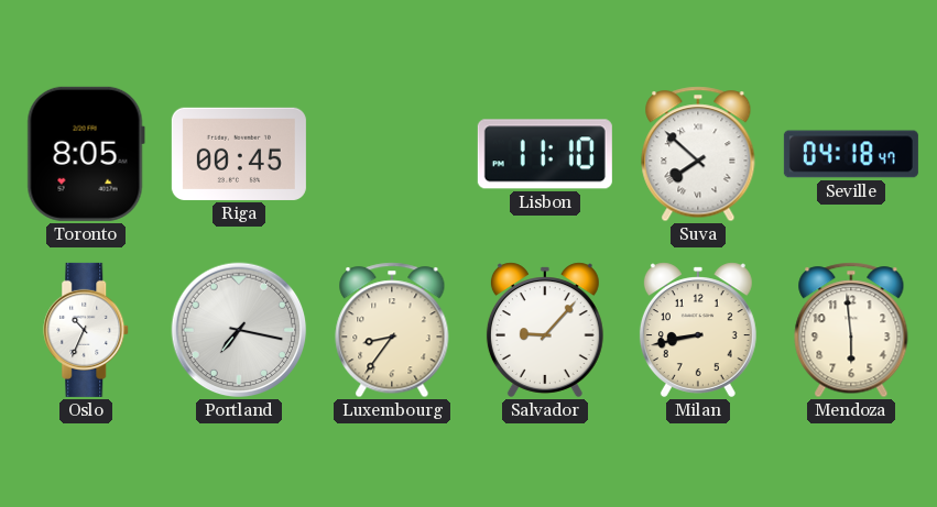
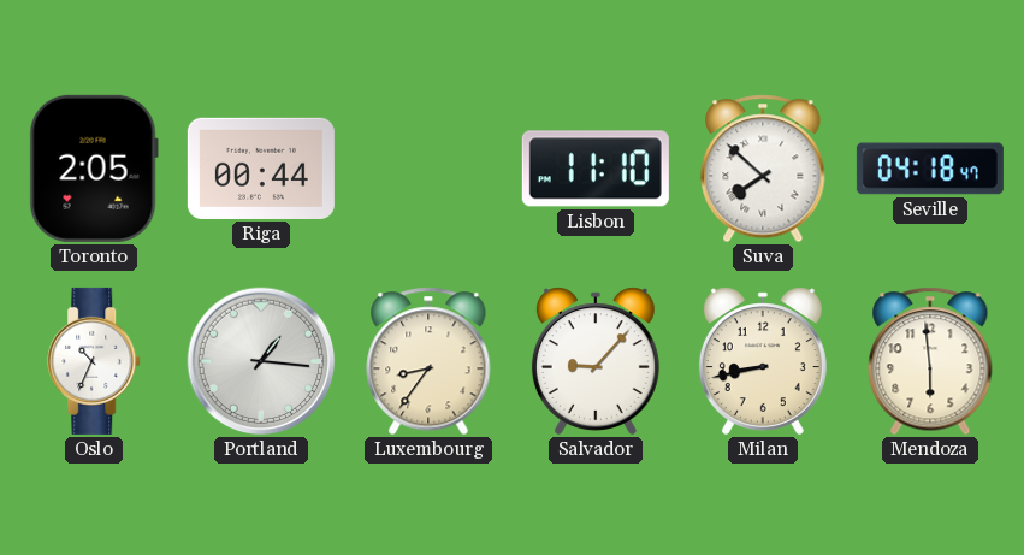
Toronto: 8:05 -> 2:05
Riga: 00:45 -> 00:44
Portland: 7:17 -> 1:16
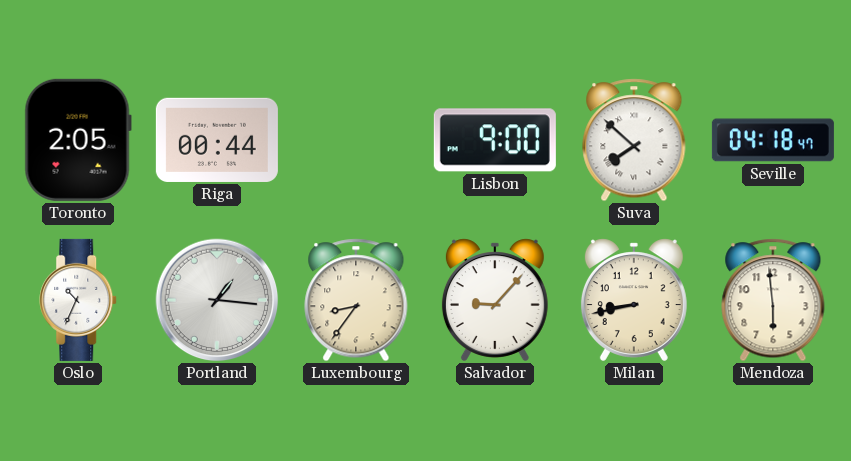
Lisbon: 11:10 -> 9:00
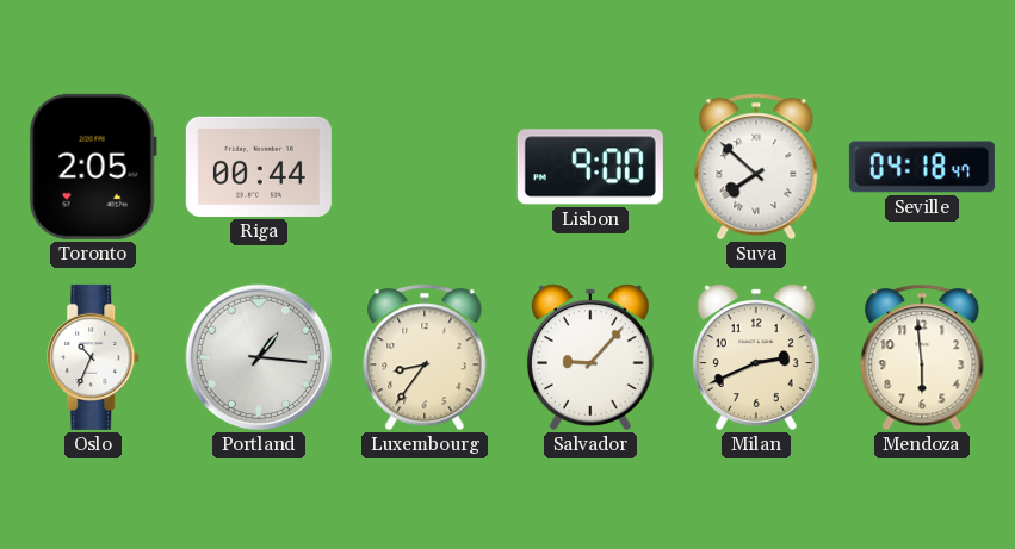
Milan: 8:43 -> 2:41
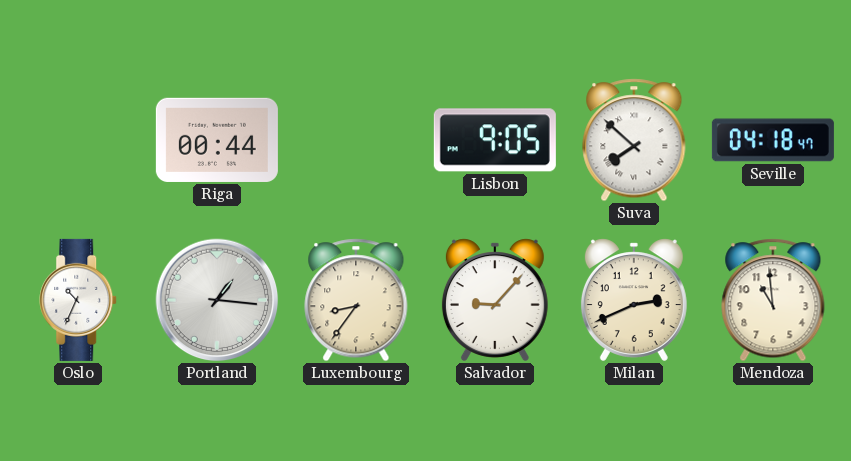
Toronto: 2:05 -> none
Lisbon: 9:00 -> 9:05
Mendoza: 5:59 -> 10:59
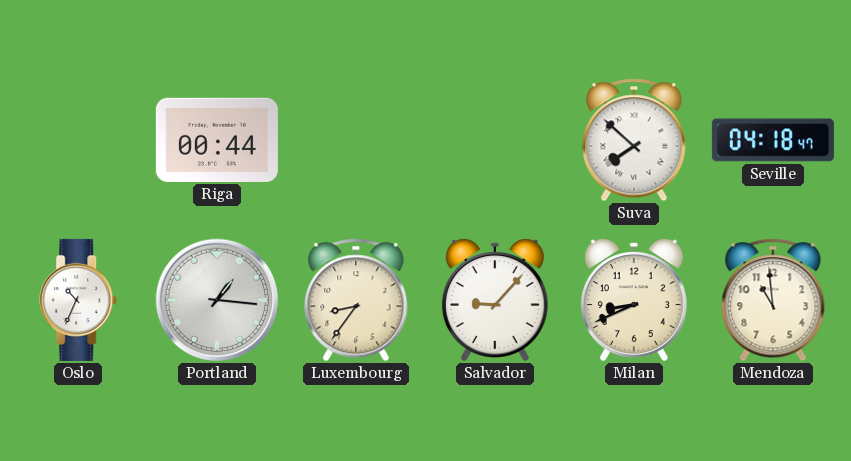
Lisbon: 9:05 -> none
Milan: 2:41 -> 8:41
